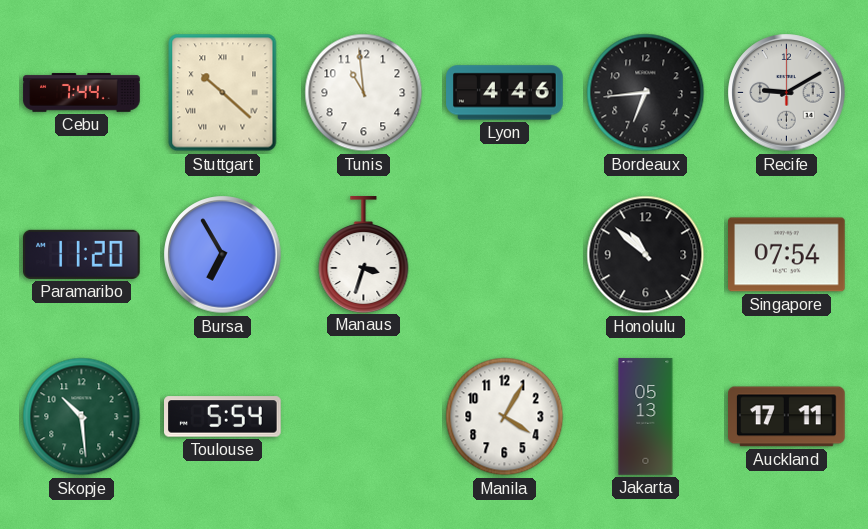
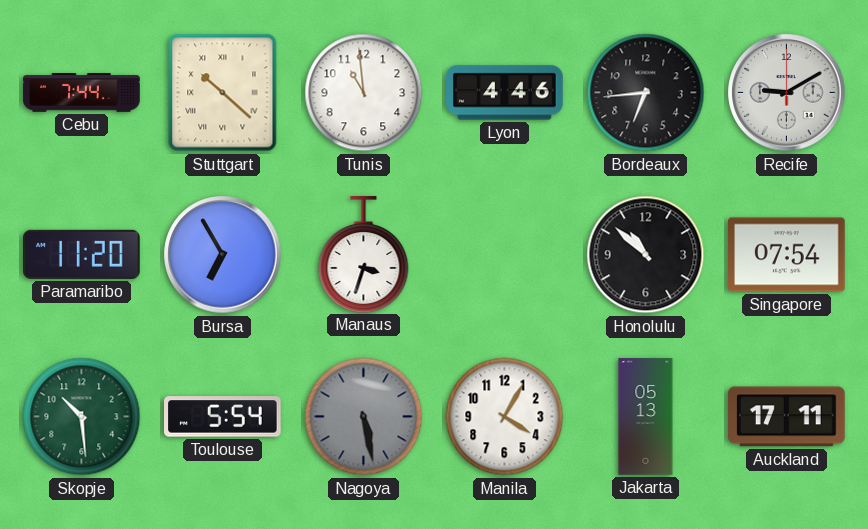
Nagoya: none -> 5:28
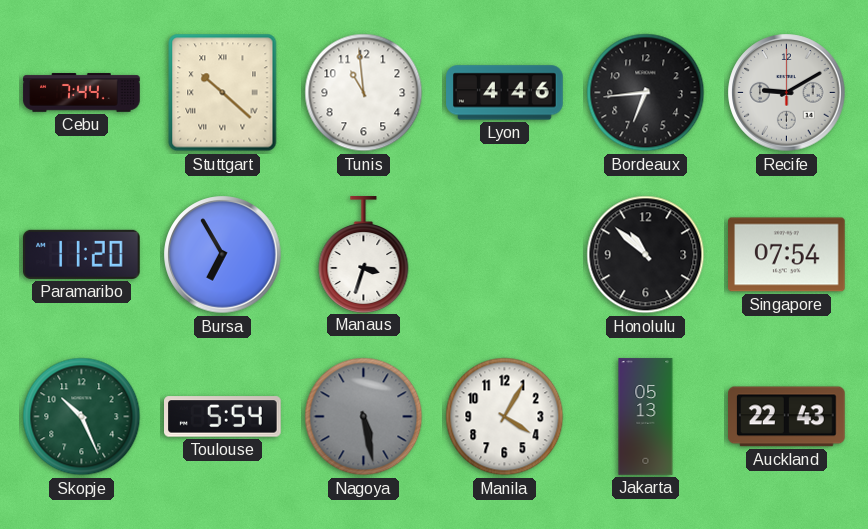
Skopje: 10:29 -> 10:26
Auckland: 17:11 -> 22:43
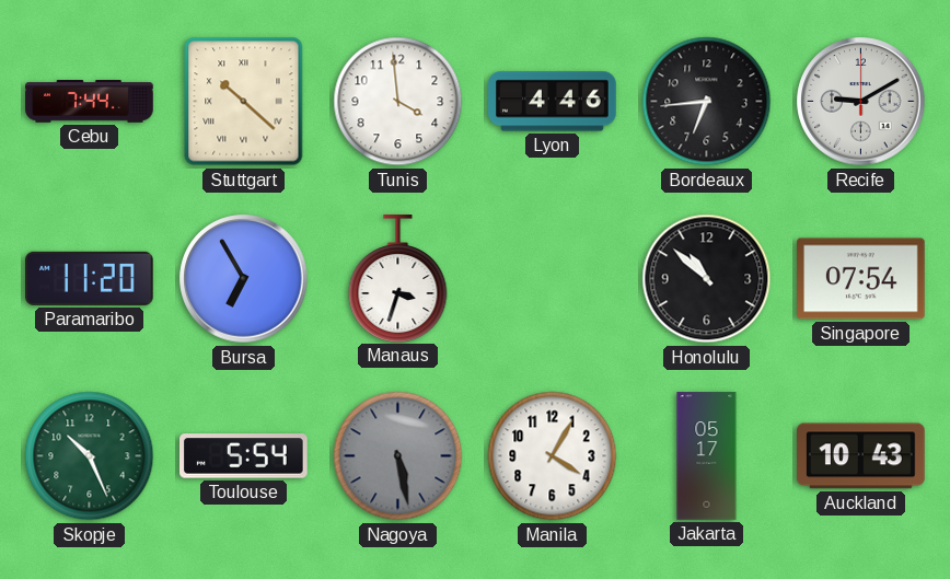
Tunis: 10:59 -> 3:59
Jakarta: 05:13 -> 05:17
Auckland: 22:43 -> 10:43
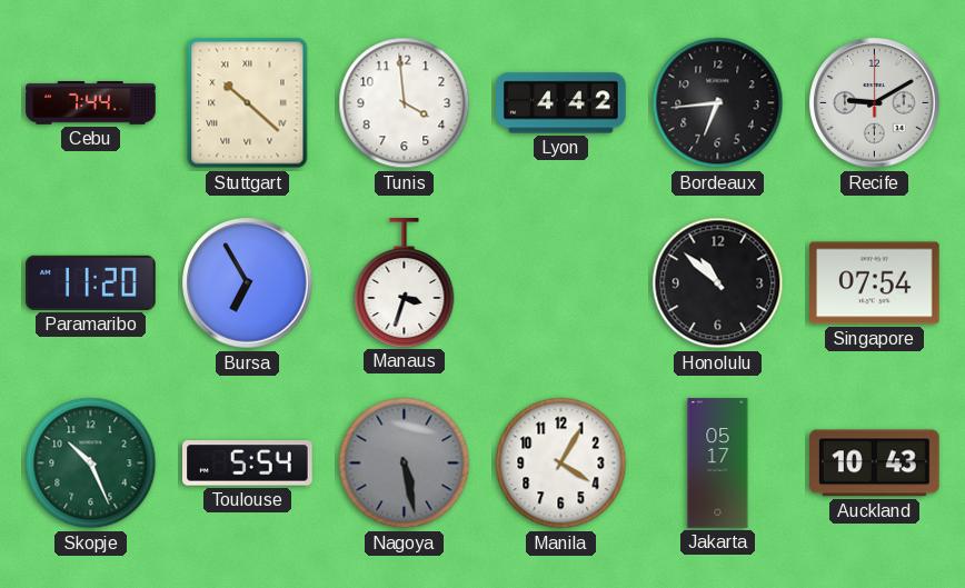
Lyon: 4:46 -> 4:42
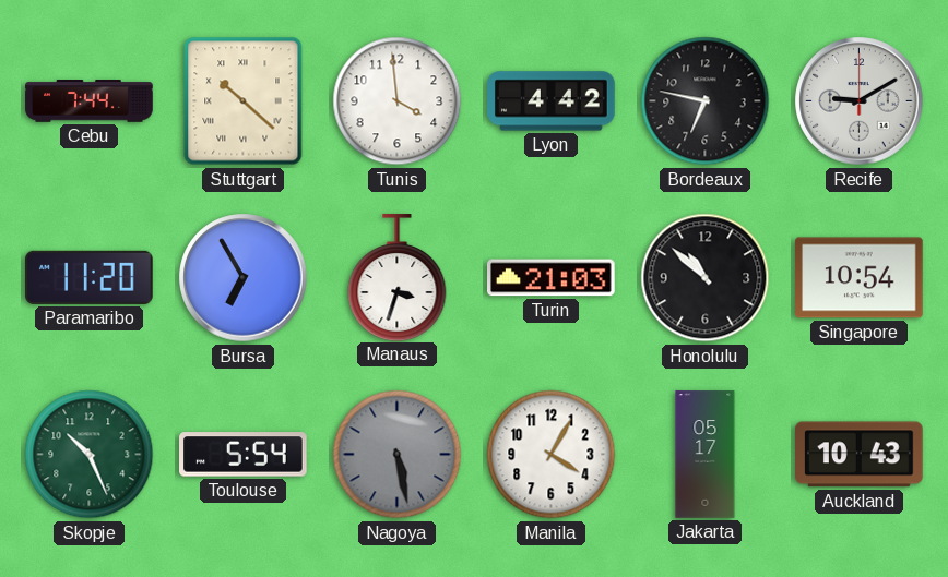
Bordeaux: 6:44 -> 6:47
Turin: none -> 21:03
Singapore: 07:54 -> 10:54
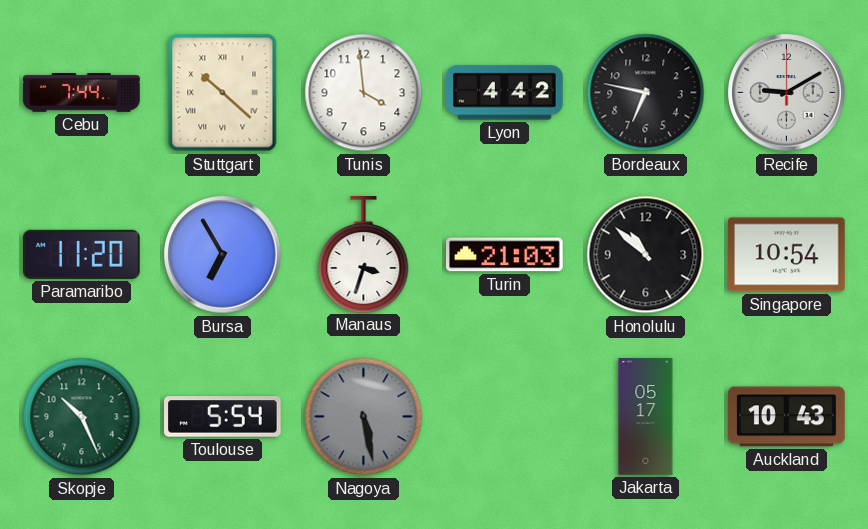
Manila: 4:05 -> none
